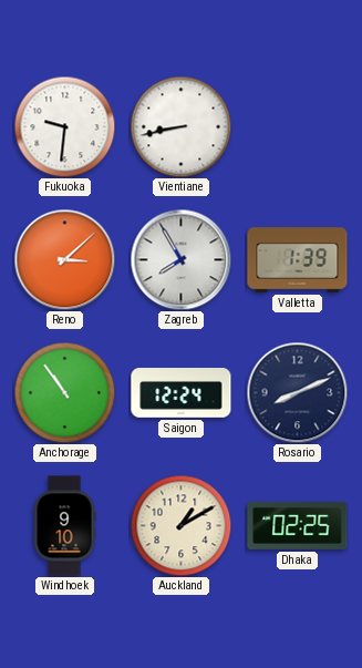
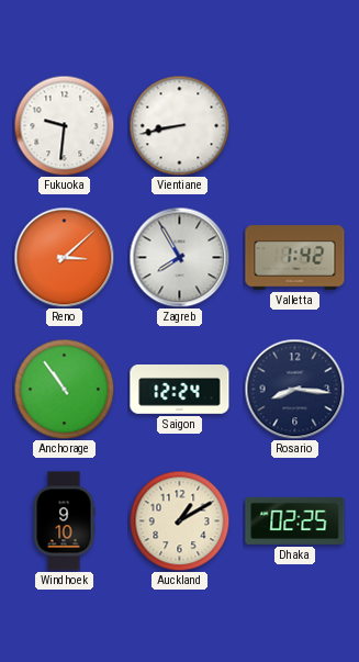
Valletta: 1:39 -> 1:42
Rosario: 8:11 -> 8:16
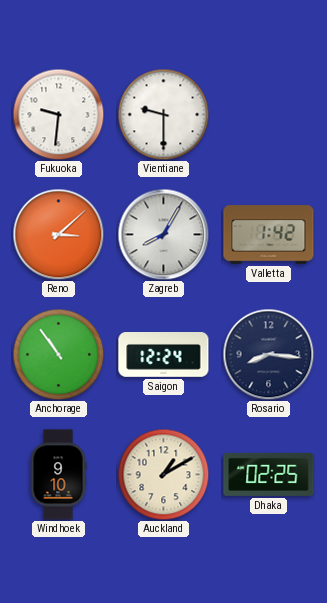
Vientiane: 8:43 -> 9:30
Zagreb: 7:55 -> 8:05
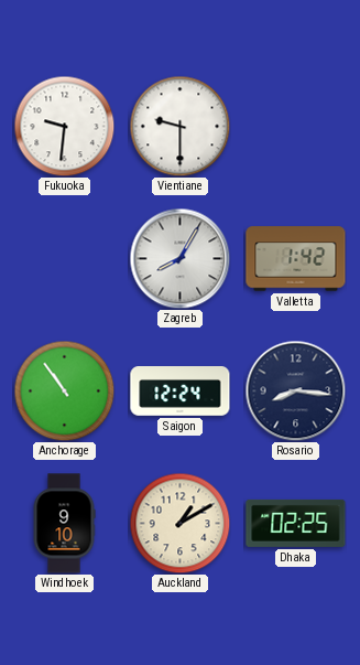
Reno: 3:08 -> none
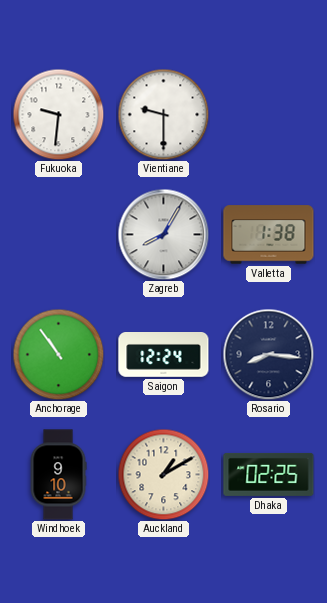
Valletta: 1:42 -> 1:38
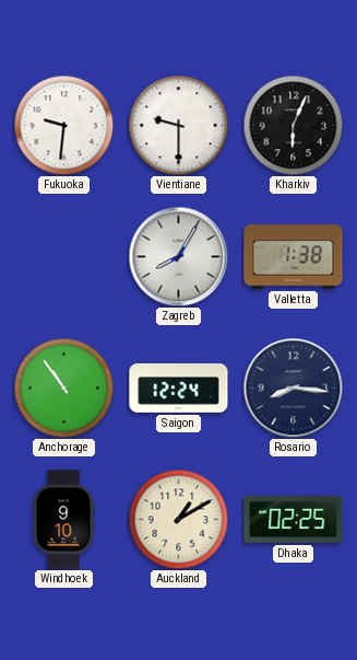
Kharkiv: none -> 6:04
